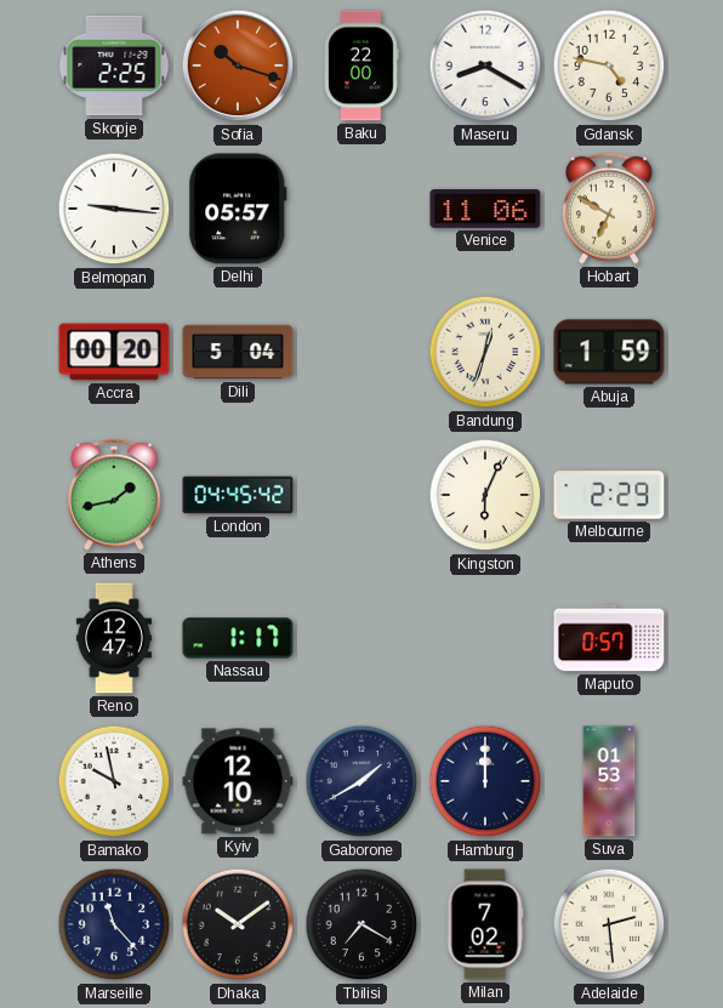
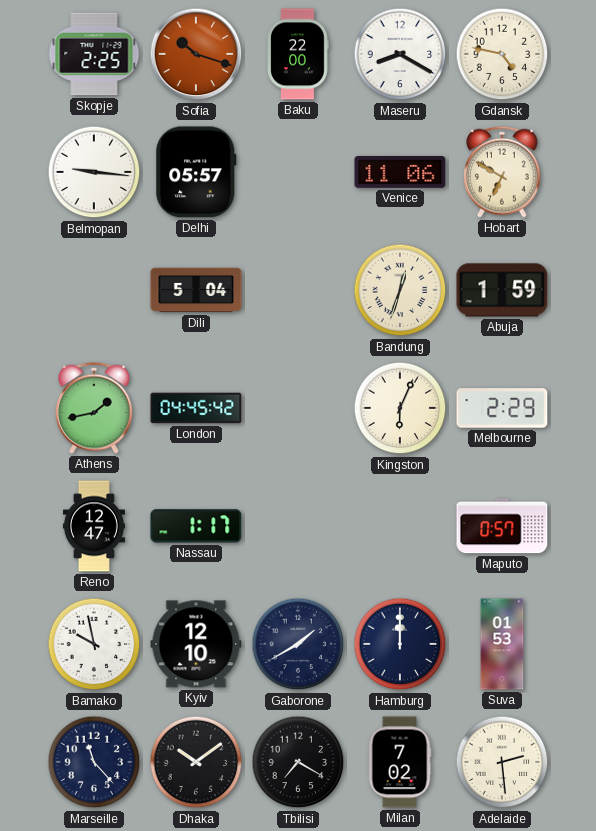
Accra: 00:20 -> none
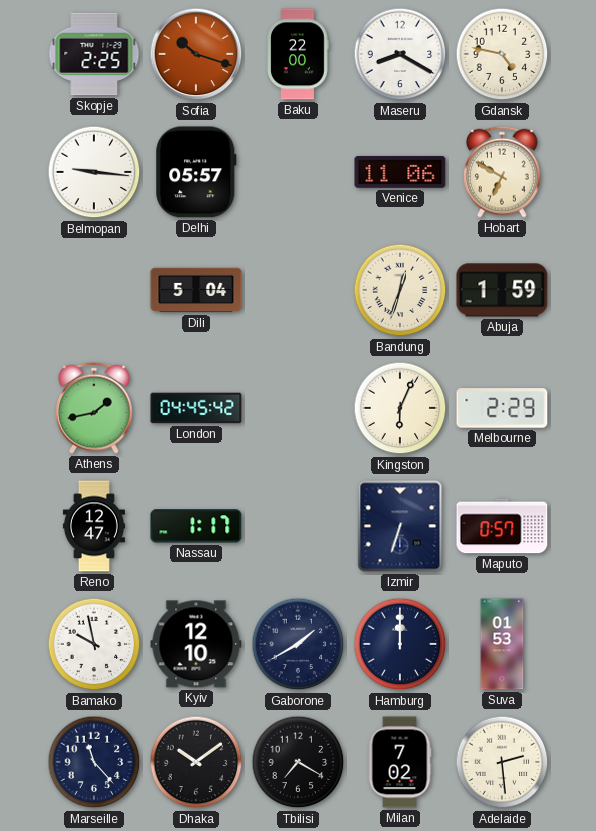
Izmir: none -> 6:33
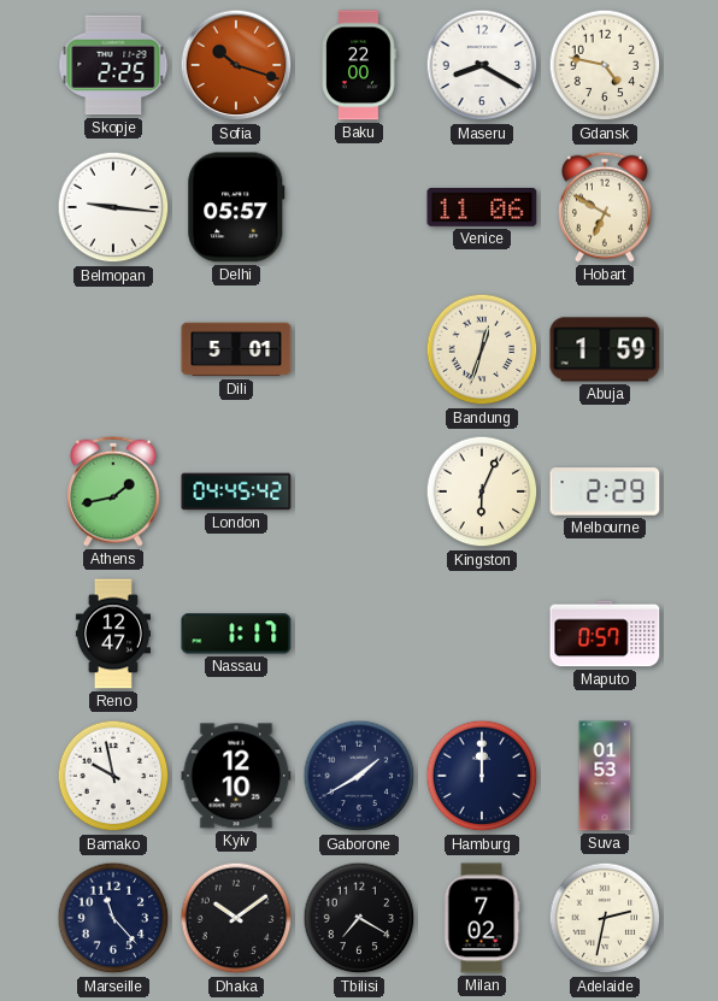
Dili: 5:04 -> 5:01
Izmir: 6:33 -> none
Adelaide: 2:29 -> 2:32
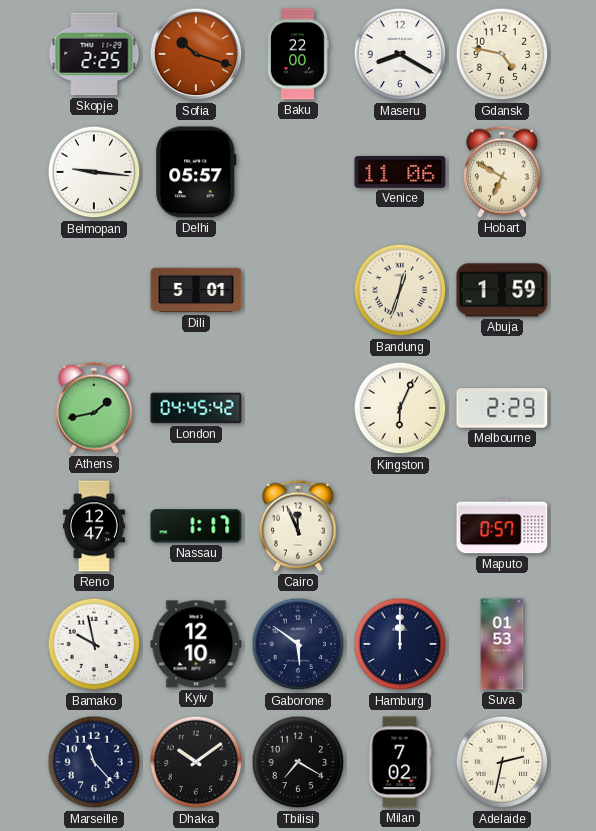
Cairo: none -> 11:56
Gaborone: 1:40 -> 5:51
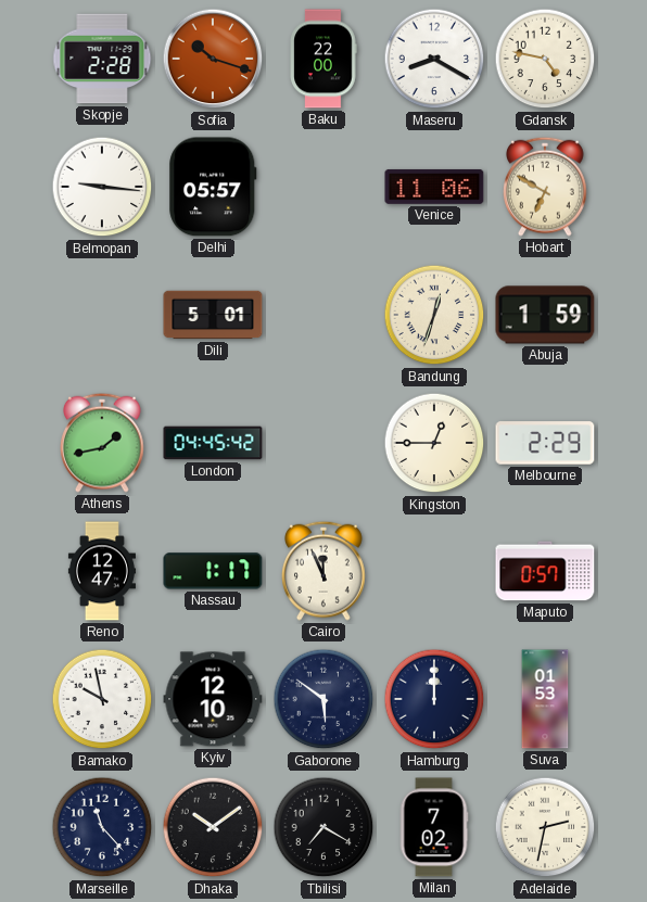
Skopje: 2:25 -> 2:28
Kingston: 6:04 -> 12:45
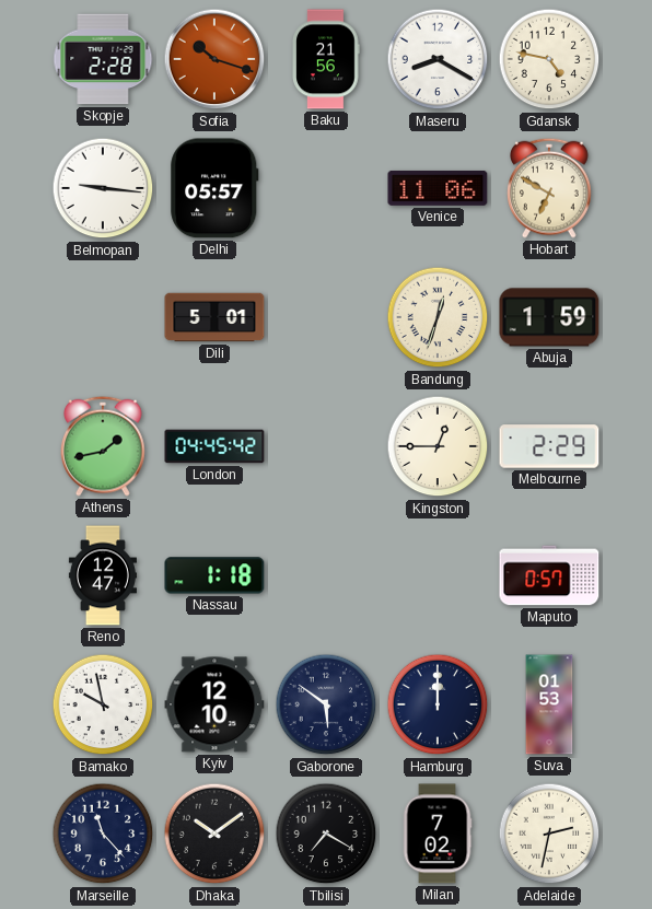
Baku: 22:00 -> 21:56
Nassau: 1:17 -> 1:18
Cairo: 11:56 -> none
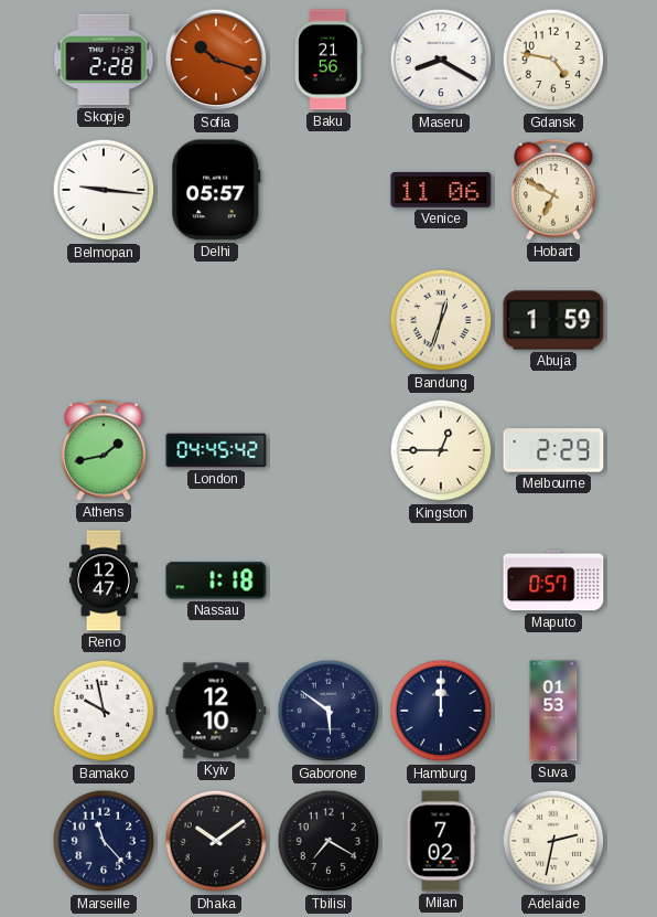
Dili: 5:01 -> none
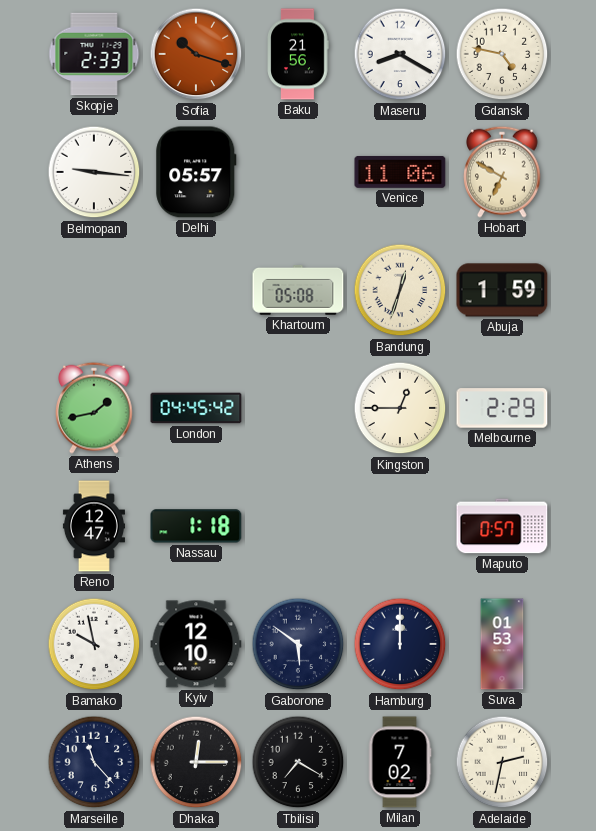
Skopje: 2:28 -> 2:33
Khartoum: none -> 05:08
Dhaka: 10:09 -> 12:15
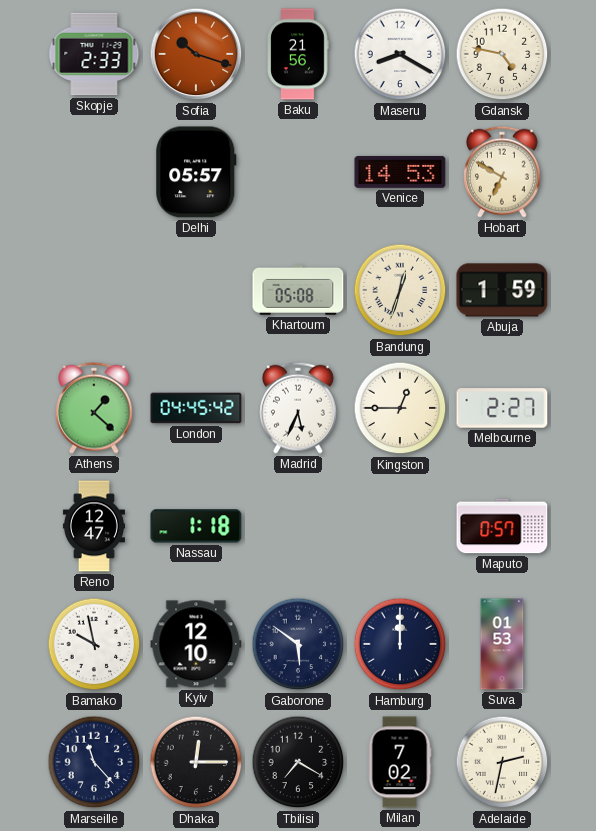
Belmopan: 9:16 -> none
Venice: 11:06 -> 14:53
Athens: 1:43 -> 1:22
Madrid: none -> 5:34
Melbourne: 2:29 -> 2:27
